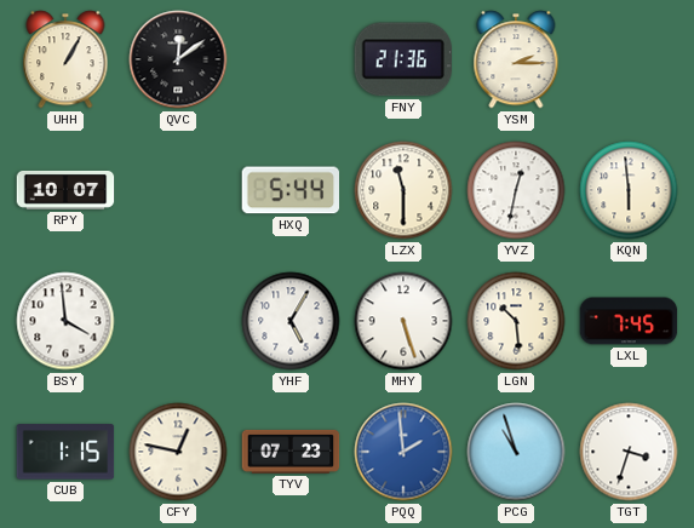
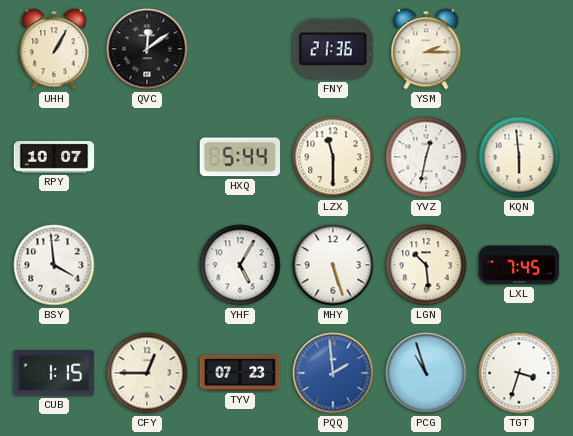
CFY: 12:47 -> 12:45
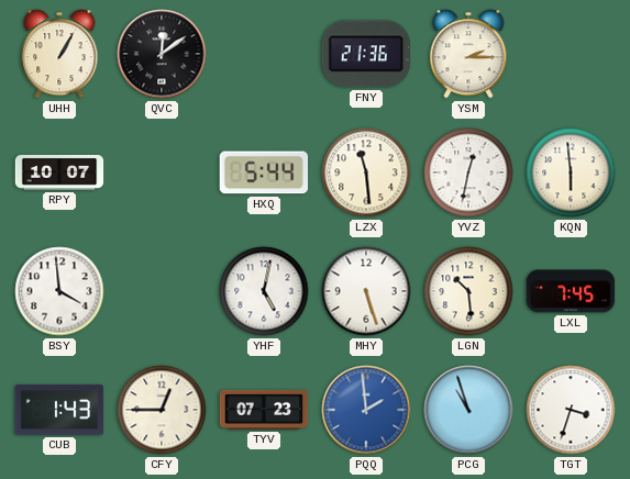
LZX: 11:30 -> 11:29
YHF: 5:05 -> 5:02
CUB: 1:15 -> 1:43
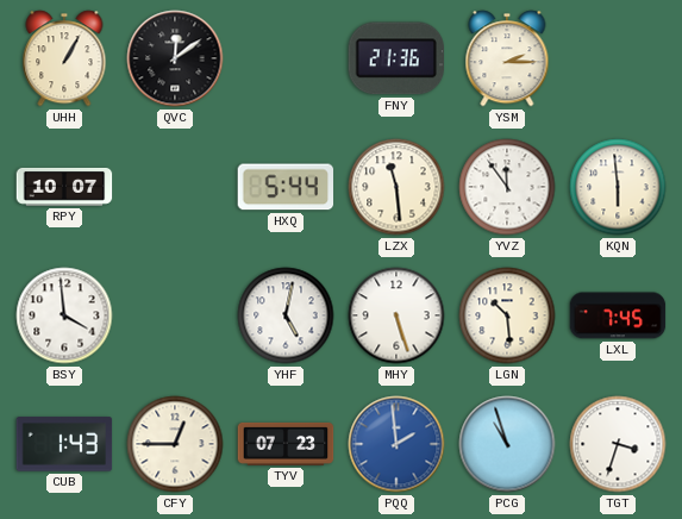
YVZ: 12:32 -> 11:54
